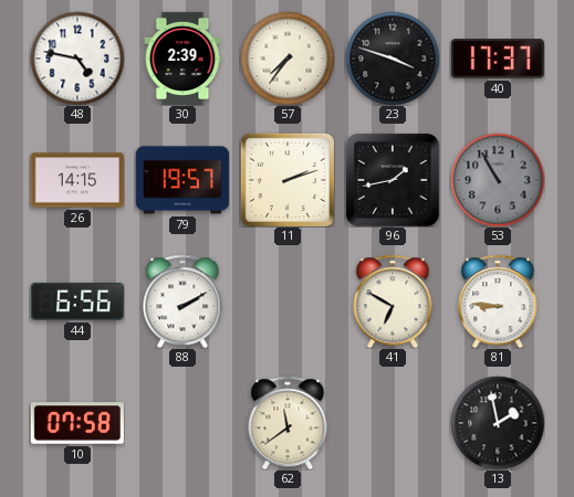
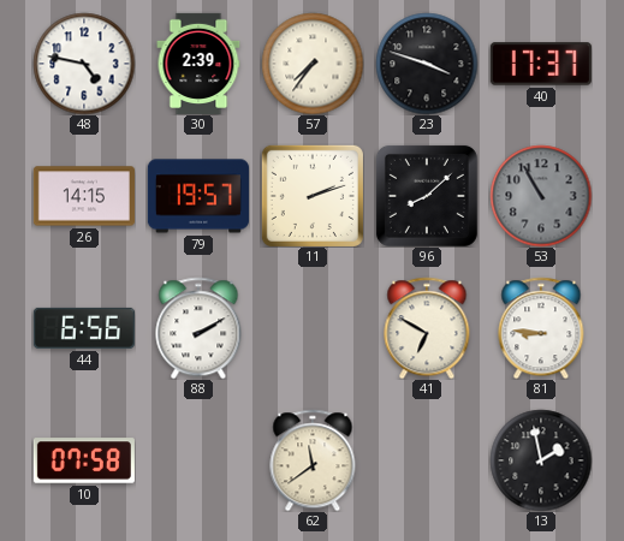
96: 1:43 -> 8:08
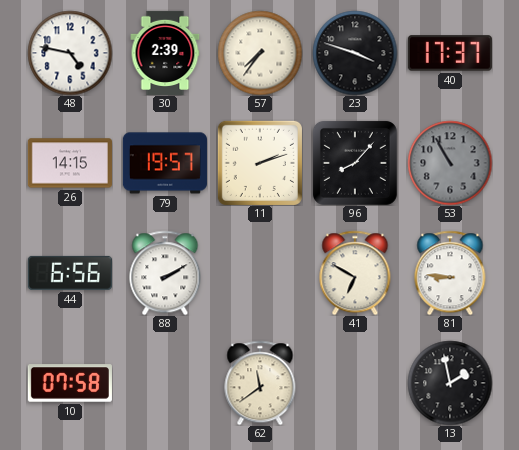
96: 8:08 -> 8:07
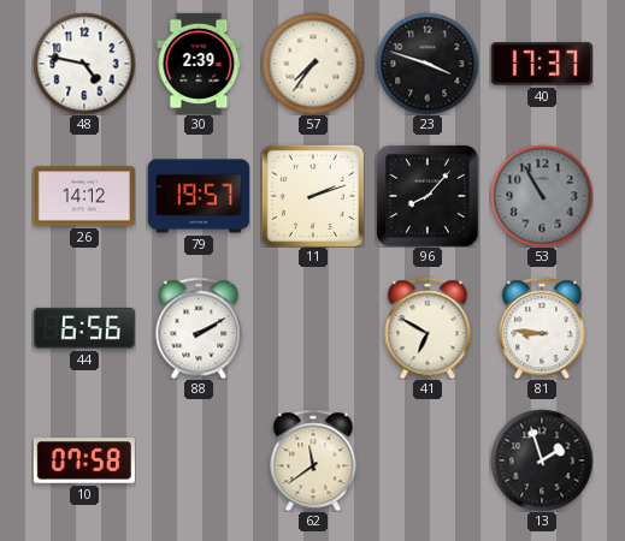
26: 14:15 -> 14:12
13: 1:58 -> 1:57
